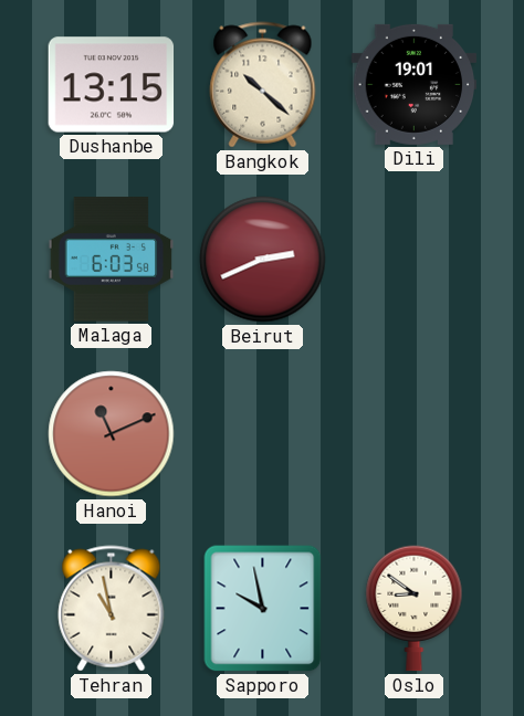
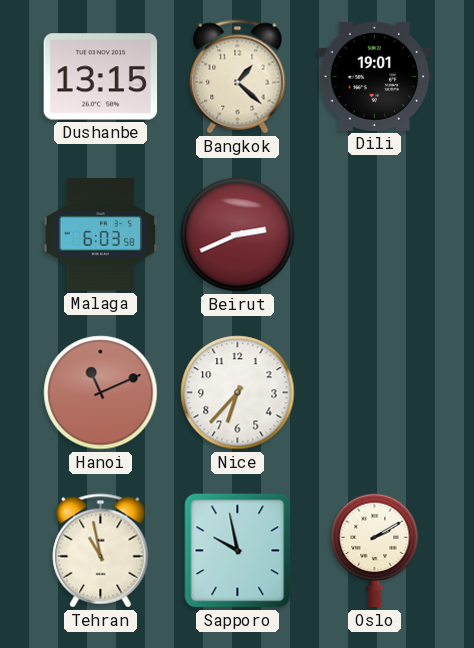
Bangkok: 10:22 -> 1:22
Nice: none -> 6:37
Oslo: 8:51 -> 2:10
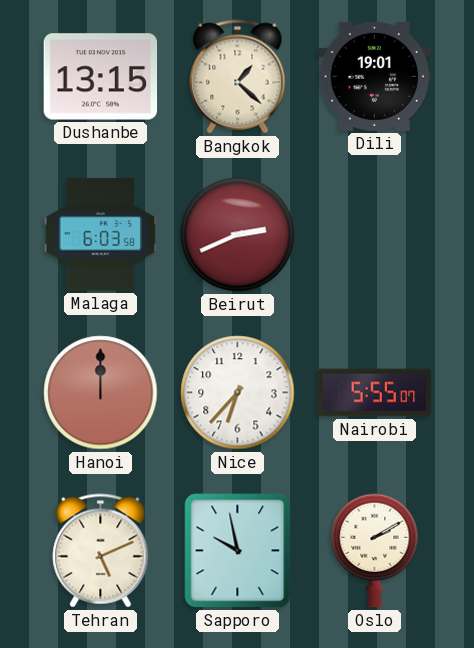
Hanoi: 11:11 -> 12:00
Nairobi: none -> 5:55
Tehran: 10:58 -> 5:11
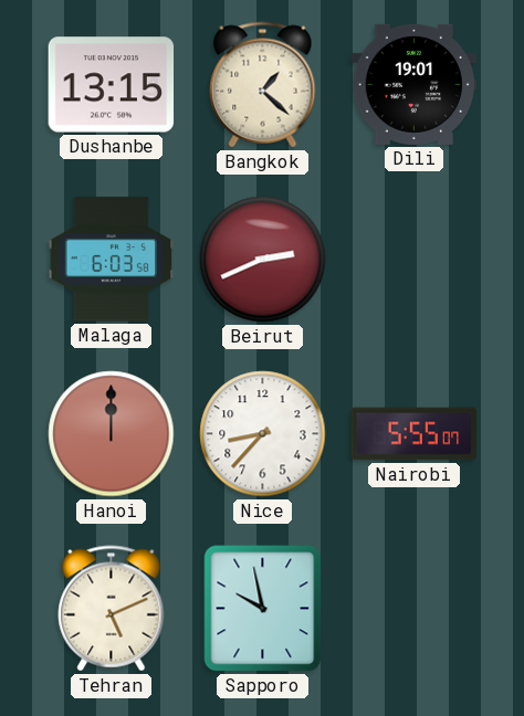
Nice: 6:37 -> 8:37
Oslo: 2:10 -> none
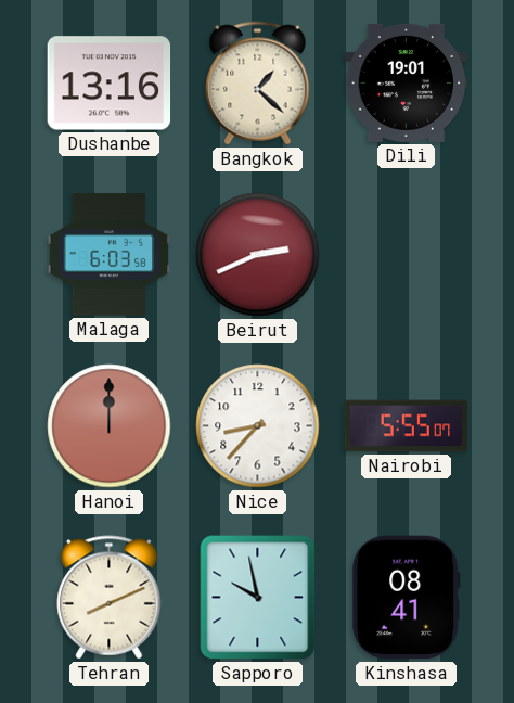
Dushanbe: 13:15 -> 13:16
Tehran: 5:11 -> 8:11
Kinshasa: none -> 08:41
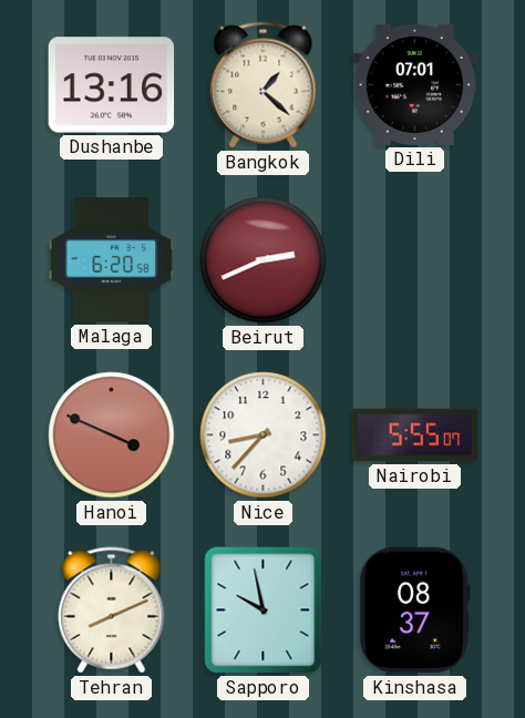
Dili: 19:01 -> 07:01
Malaga: 6:03 -> 6:20
Hanoi: 12:00 -> 3:49
Kinshasa: 08:41 -> 08:37
